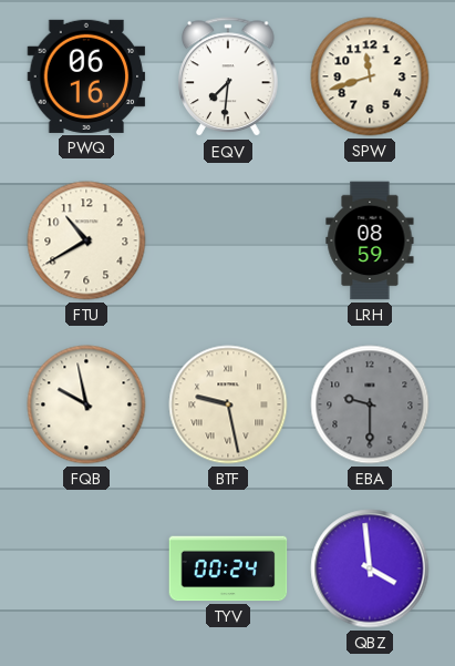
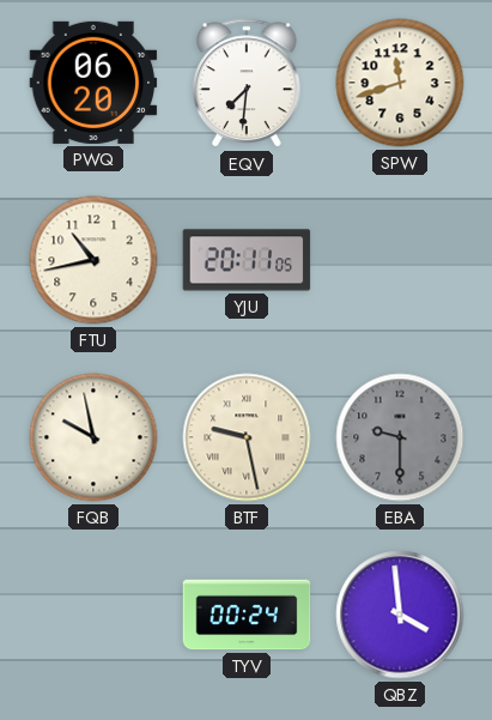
PWQ: 06:16 -> 06:20
FTU: 10:40 -> 10:43
YJU: none -> 20:11
LRH: 08:59 -> none
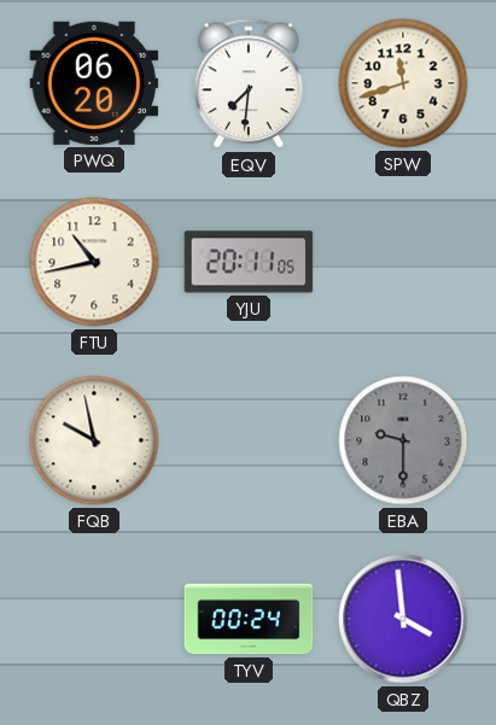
BTF: 9:28 -> none
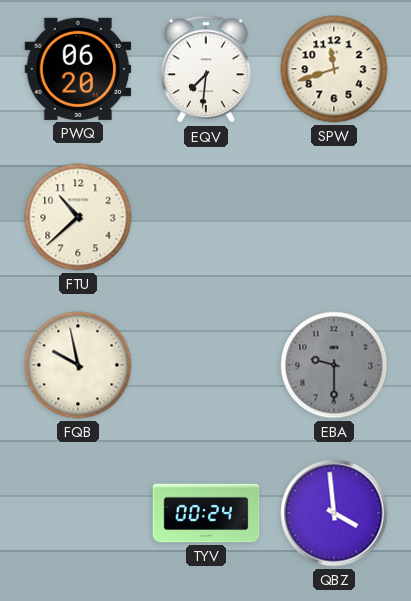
FTU: 10:43 -> 10:38
YJU: 20:11 -> none
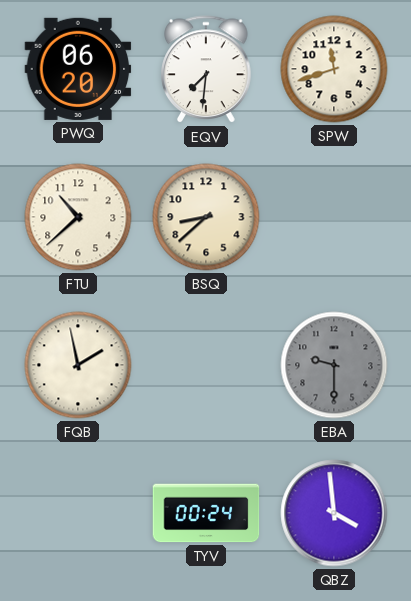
BSQ: none -> 8:38
FQB: 9:58 -> 1:58
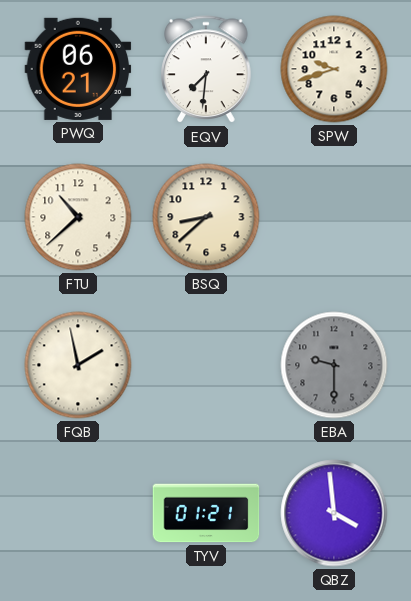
PWQ: 06:20 -> 06:21
SPW: 11:42 -> 9:42
TYV: 00:24 -> 01:21
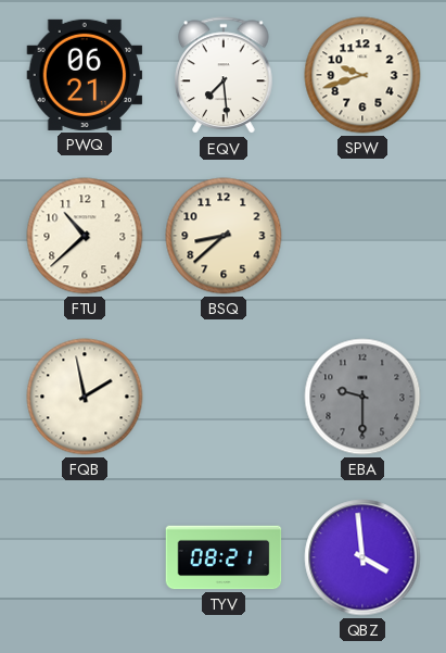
EQV: 7:31 -> 7:29
TYV: 01:21 -> 08:21
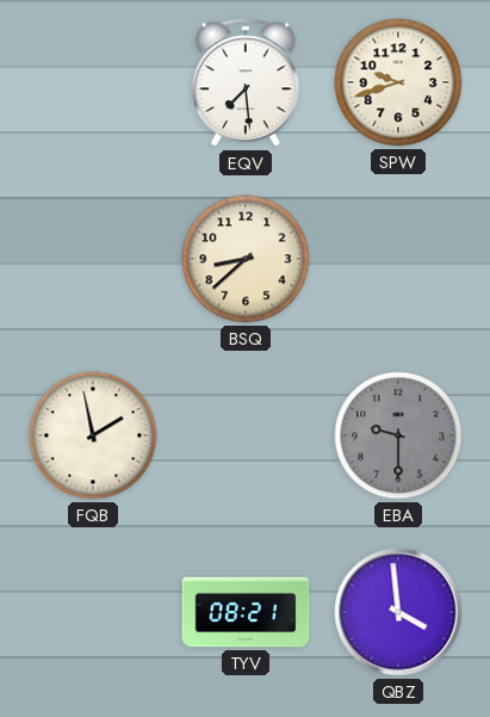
PWQ: 06:21 -> none
FTU: 10:38 -> none
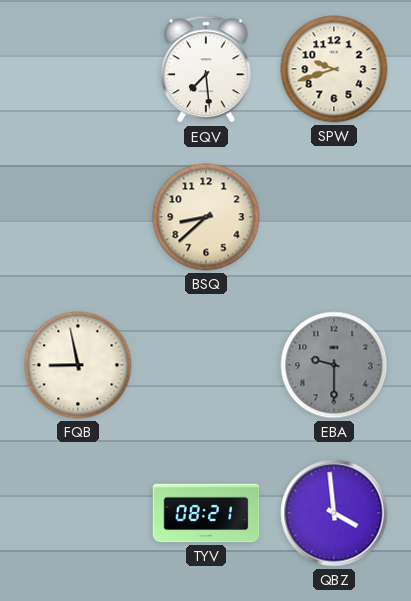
FQB: 1:58 -> 8:58
